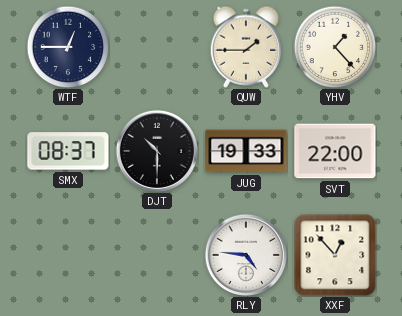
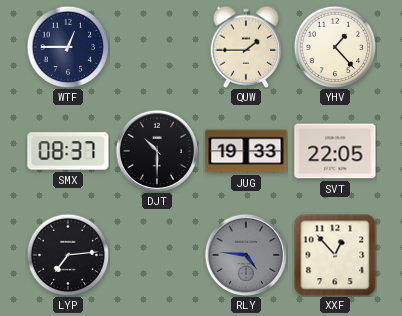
SVT: 22:00 -> 22:05
LYP: none -> 7:14
RLY dial: white -> grey
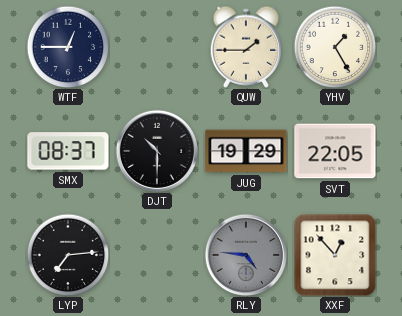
YHV: 1:23 -> 1:25
JUG: 19:33 -> 19:29
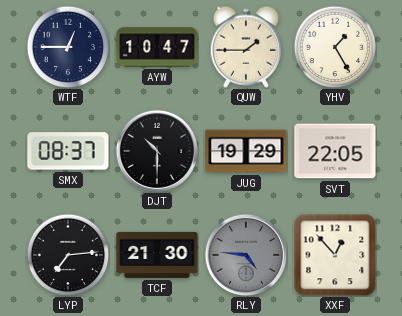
AYW: none -> 10:47
TCF: none -> 21:30
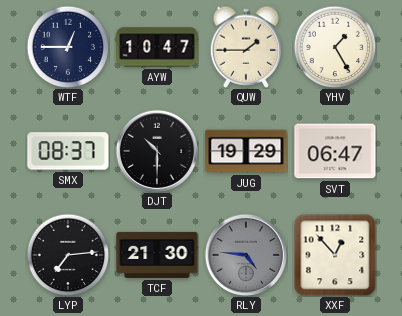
SVT: 22:05 -> 06:47
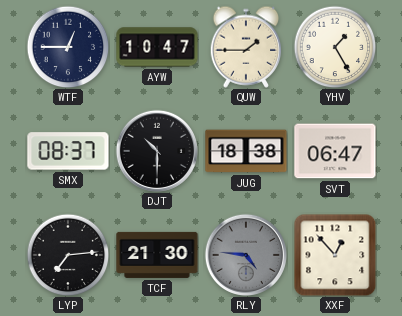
JUG: 19:29 -> 18:38
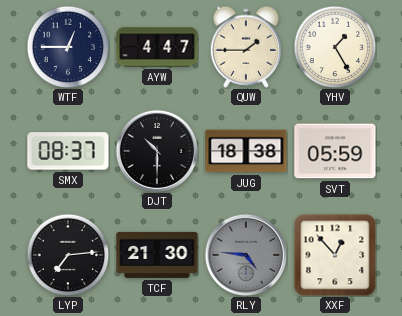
AYW: 10:47 -> 4:47
SVT: 06:47 -> 05:59
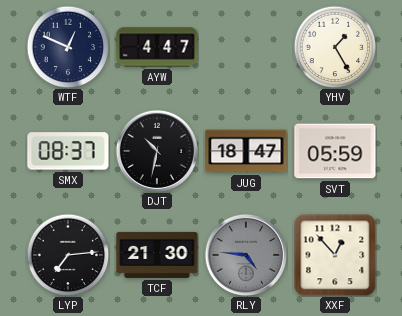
WTF: 12:45 -> 12:49
QUW: 1:45 -> none
DJT: 10:30 -> 10:32
JUG: 18:38 -> 18:47
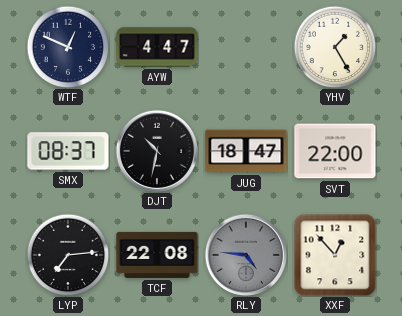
SVT: 05:59 -> 22:00
TCF: 21:30 -> 22:08
